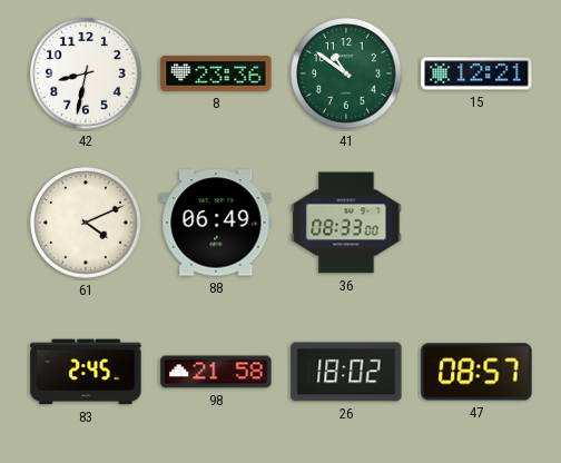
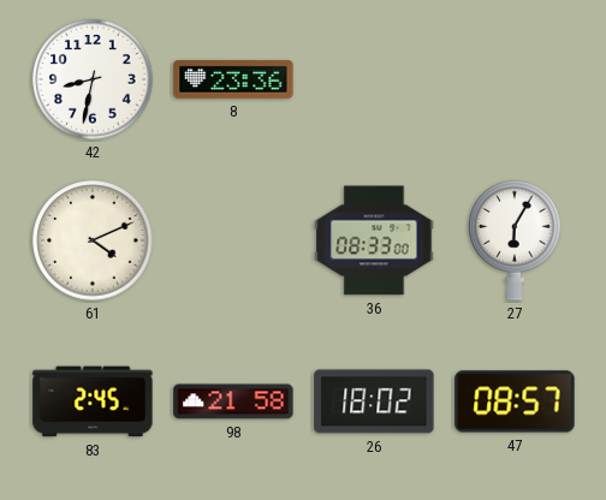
41: 10:51 -> none
15: 12:21 -> none
88: 06:49 -> none
27: none -> 6:05
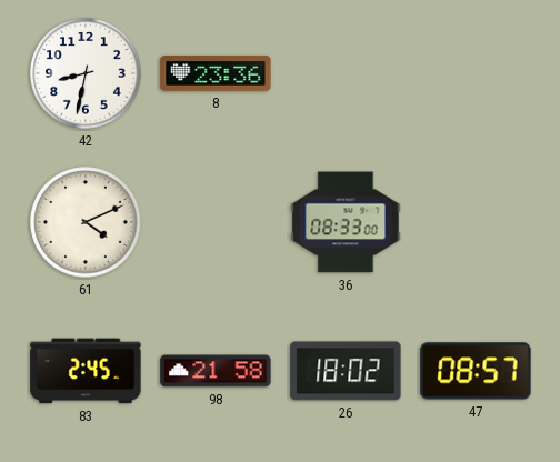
27: 6:05 -> none
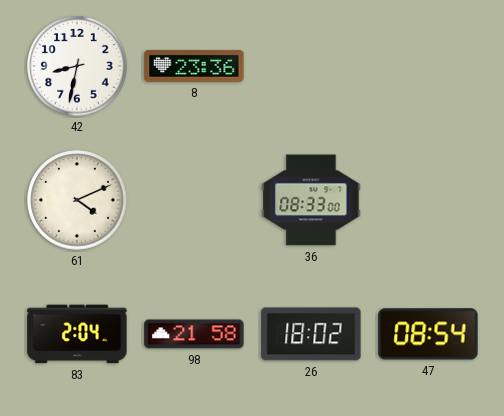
83: 2:45 -> 2:04
47: 08:57 -> 08:54
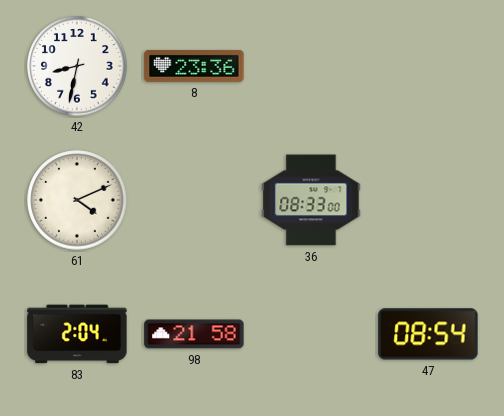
26: 18:02 -> none
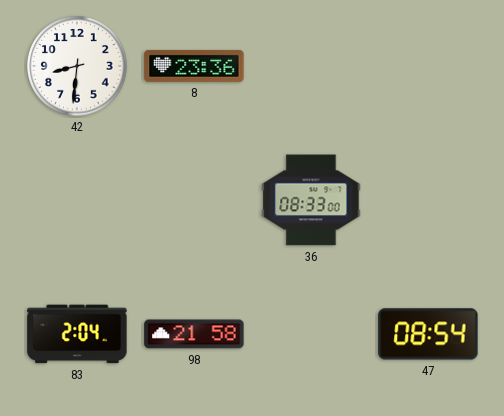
42: 8:32 -> 8:31
61: 4:11 -> none
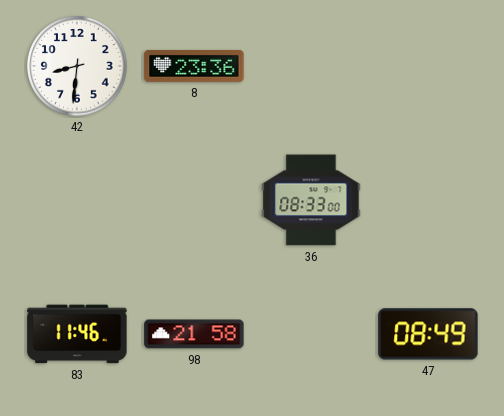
83: 2:04 -> 11:46
47: 08:54 -> 08:49
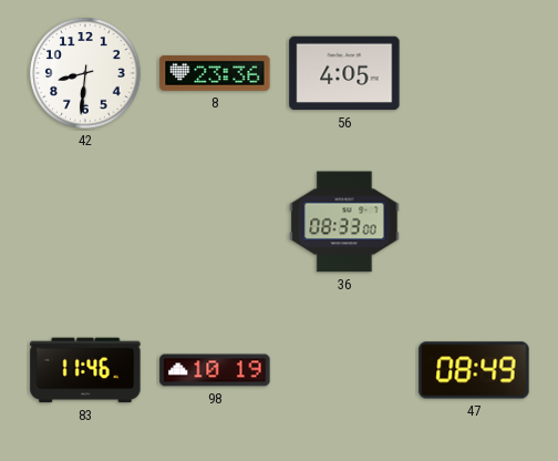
56: none -> 4:05
98: 21:58 -> 10:19
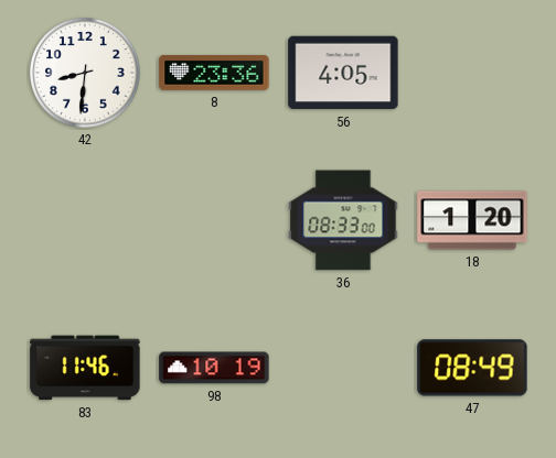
18: none -> 1:20
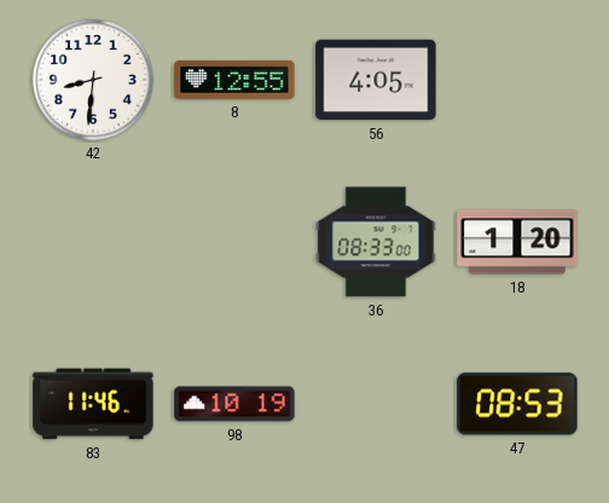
8: 23:36 -> 12:55
47: 08:49 -> 08:53
